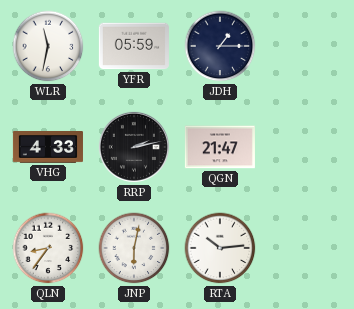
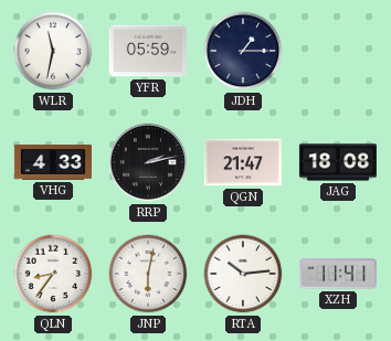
JAG: none -> 18:08
XZH: none -> 11:41
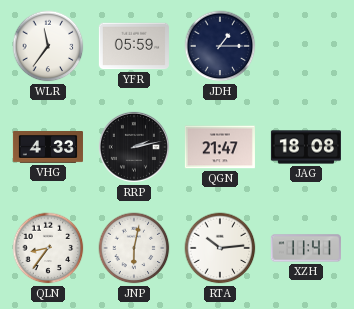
WLR: 11:32 -> 11:36
